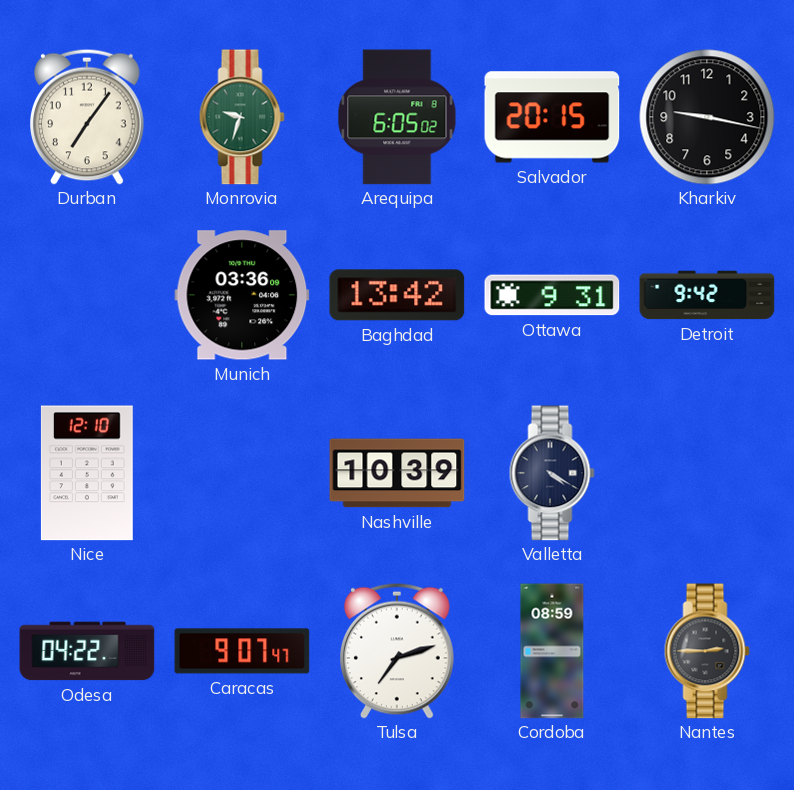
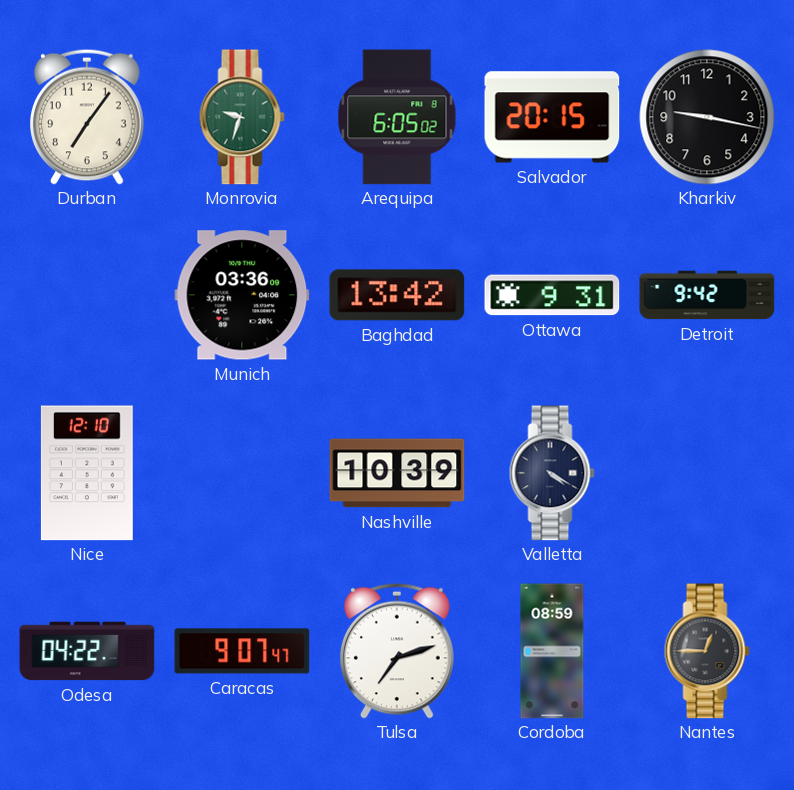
Nantes: 2:45 -> 12:45
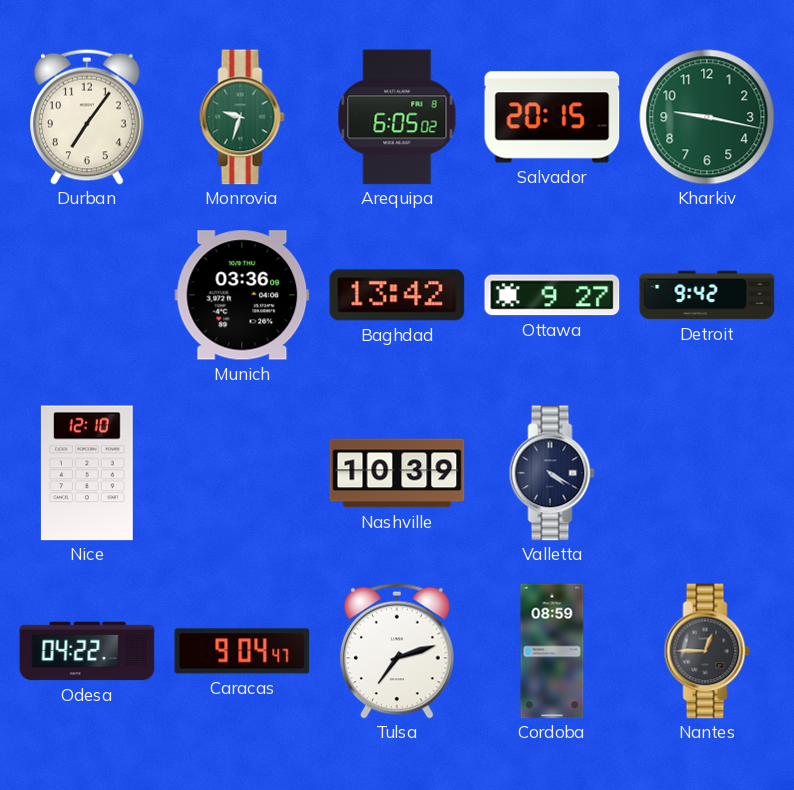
Kharkiv dial: black -> green
Ottawa: 9:31 -> 9:27
Caracas: 9:07 -> 9:04
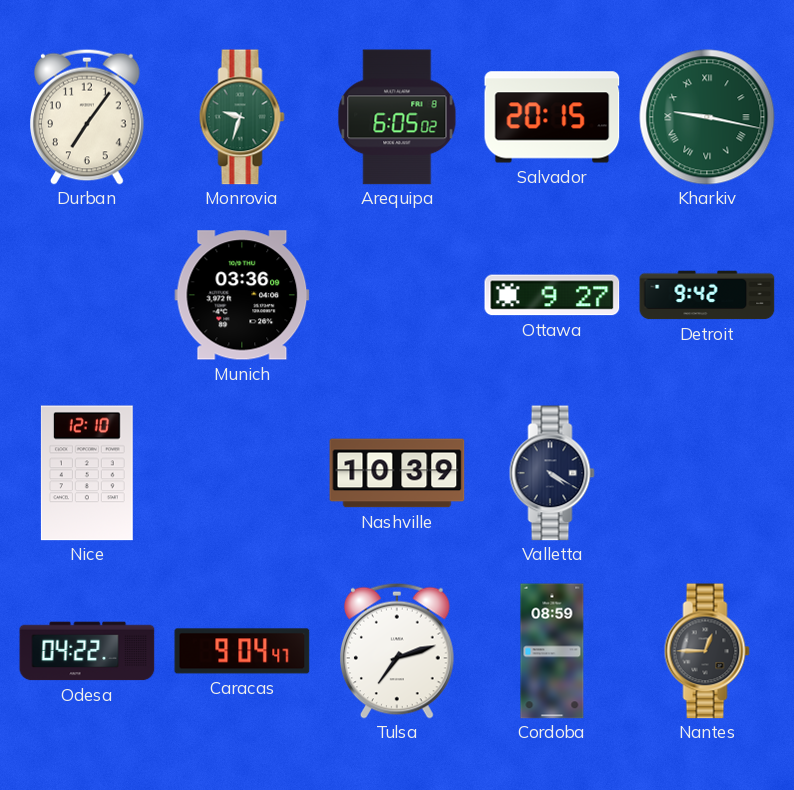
Kharkiv numerals: Arabic -> Roman
Baghdad: 13:42 -> none
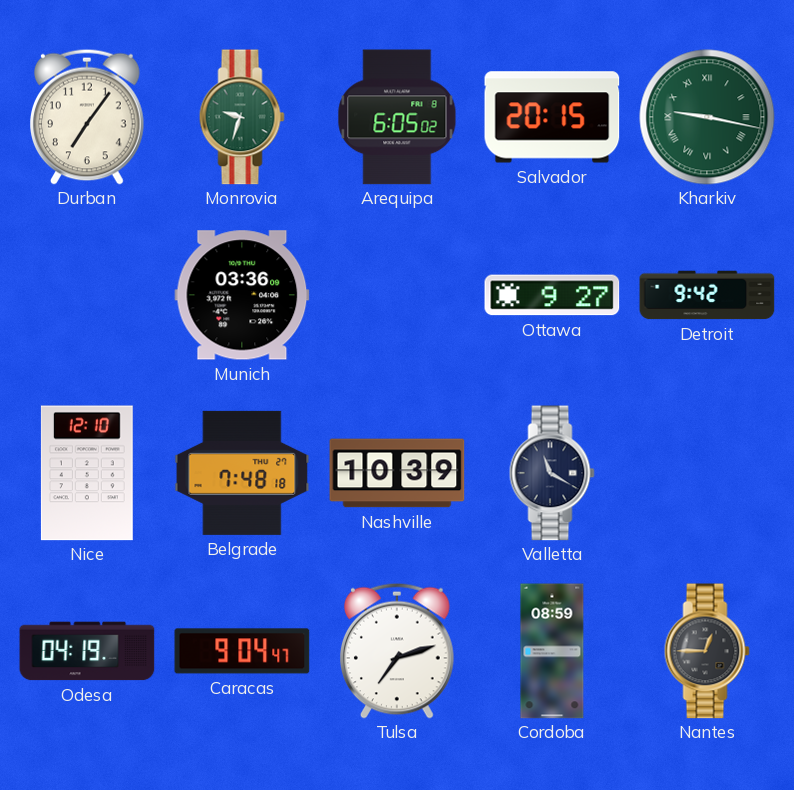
Belgrade: none -> 7:48
Valletta: 4:20 -> 11:20
Odesa: 04:22 -> 04:19
